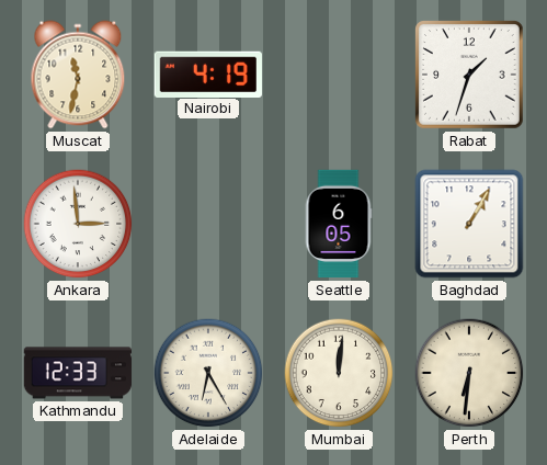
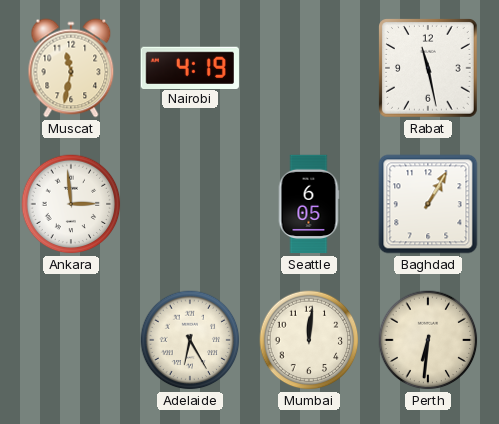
Rabat: 1:33 -> 11:28
Kathmandu: 12:33 -> none
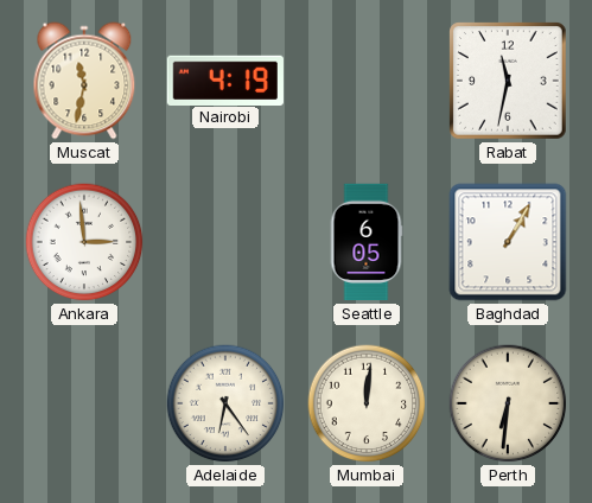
Rabat: 11:28 -> 11:32
Adelaide: 6:25 -> 6:24
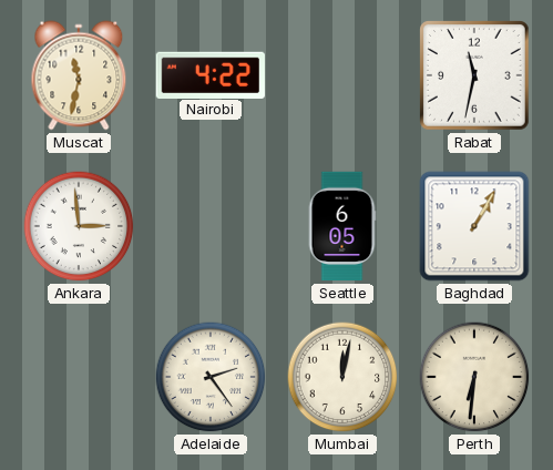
Nairobi: 4:19 -> 4:22
Adelaide: 6:24 -> 2:24
Mumbai: 12:01 -> 12:02
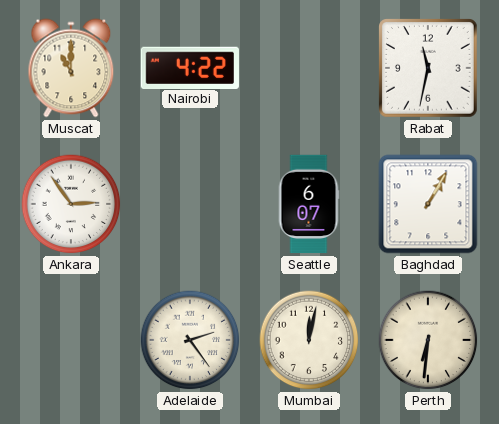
Muscat: 11:32 -> 11:00
Ankara: 2:59 -> 2:54
Seattle: 6:05 -> 6:07
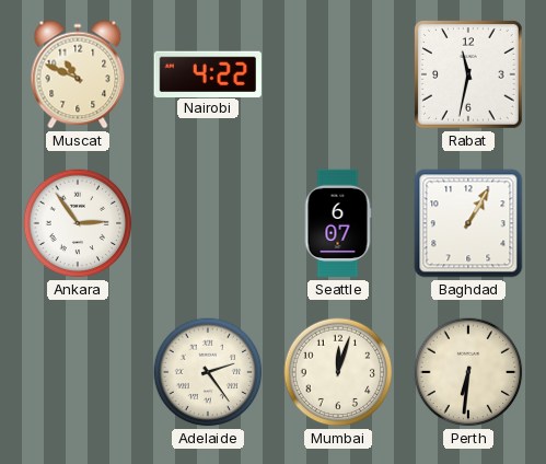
Muscat: 11:00 -> 10:49
Mumbai: 12:02 -> 12:03
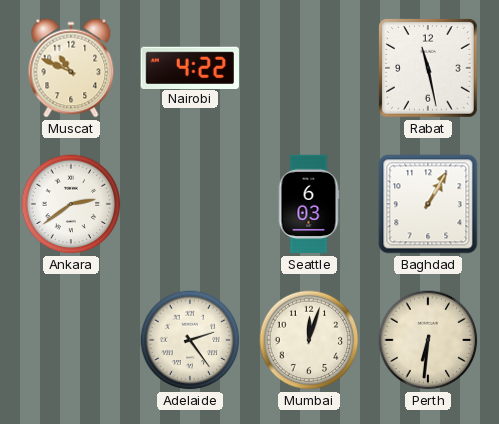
Rabat: 11:32 -> 11:28
Ankara: 2:54 -> 2:39
Seattle: 6:07 -> 6:03
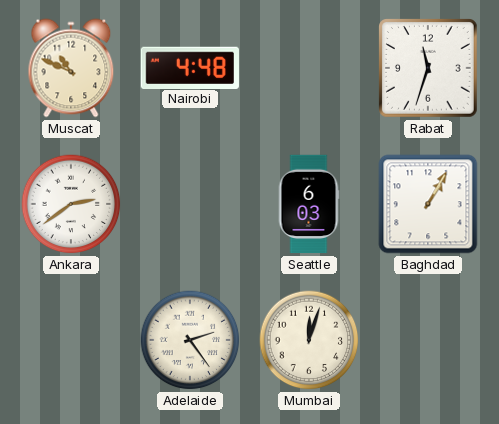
Nairobi: 4:22 -> 4:48
Rabat: 11:28 -> 11:33
Perth: 6:31 -> none
